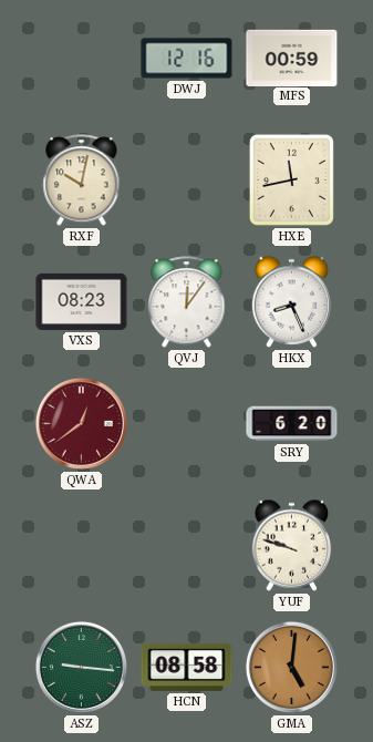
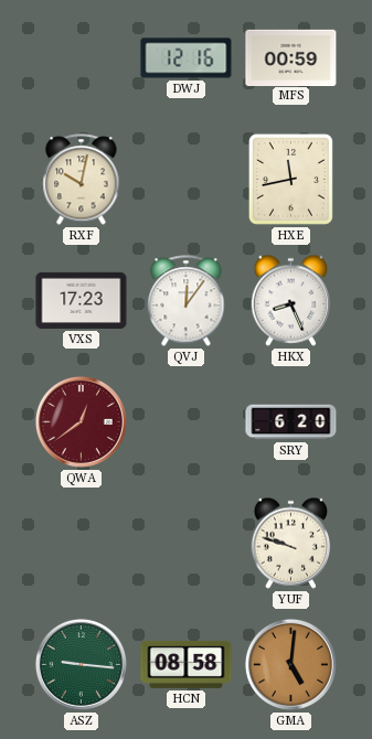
VXS: 08:23 -> 17:23
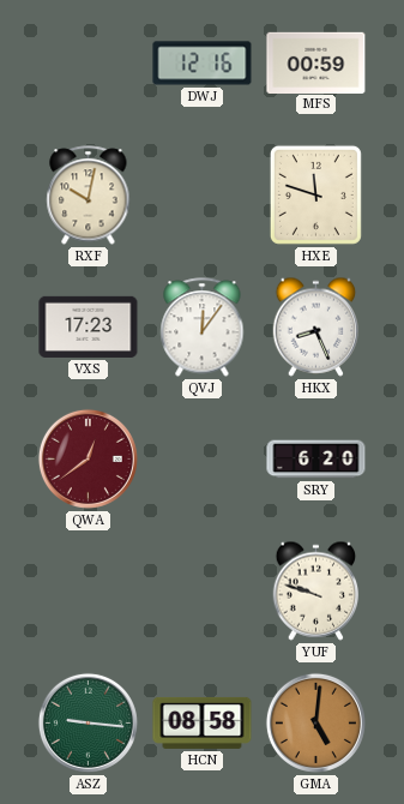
HXE: 11:43 -> 11:48
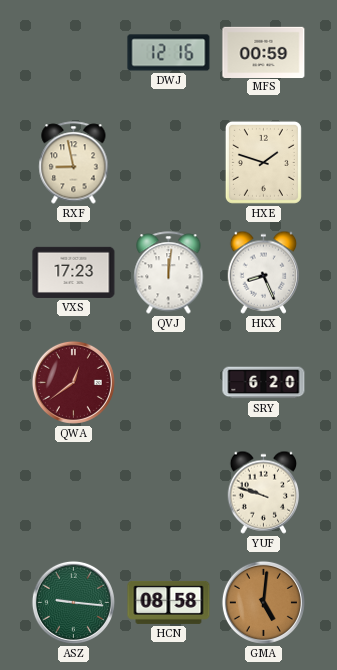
RXF: 10:02 -> 8:58
HXE: 11:48 -> 1:48
QVJ: 12:06 -> 12:01
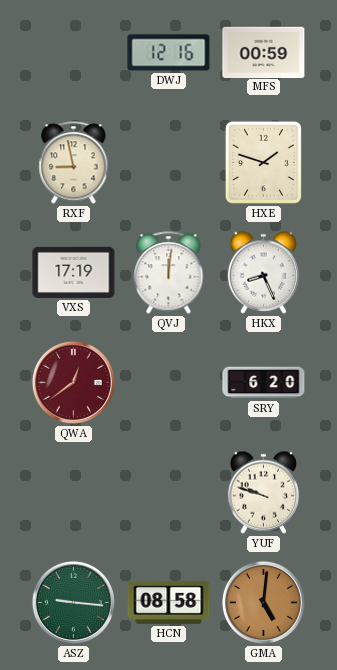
VXS: 17:23 -> 17:19
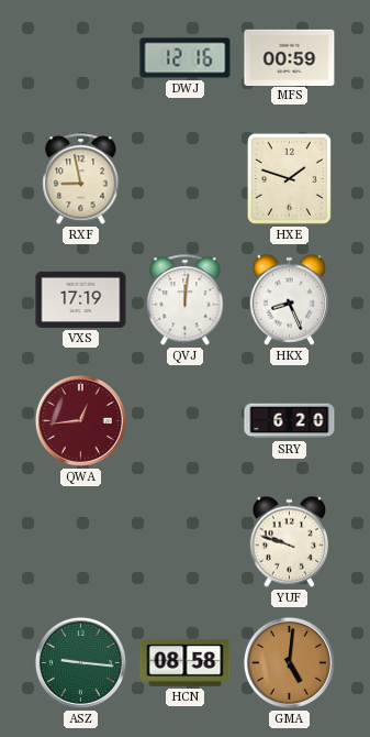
QWA: 12:39 -> 12:44
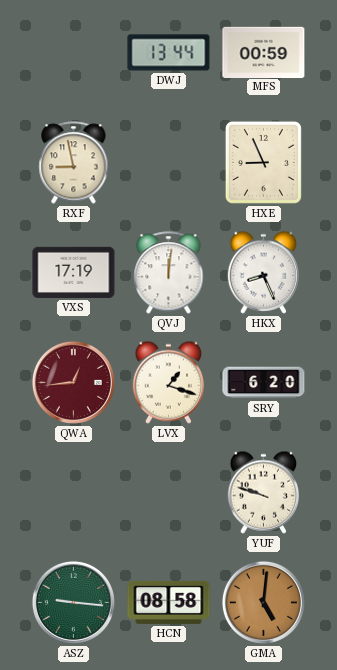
DWJ: 12:16 -> 13:44
HXE: 1:48 -> 8:56
LVX: none -> 1:18
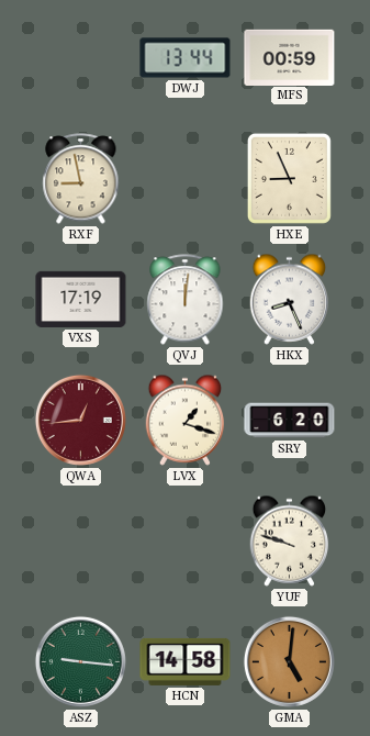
HCN: 08:58 -> 14:58
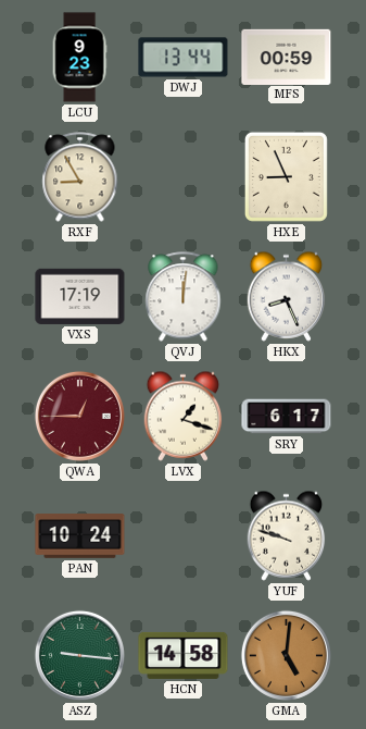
LCU: none -> 9:23
RXF: 8:58 -> 8:55
QWA: 12:44 -> 12:45
SRY: 6:20 -> 6:17
PAN: none -> 10:24
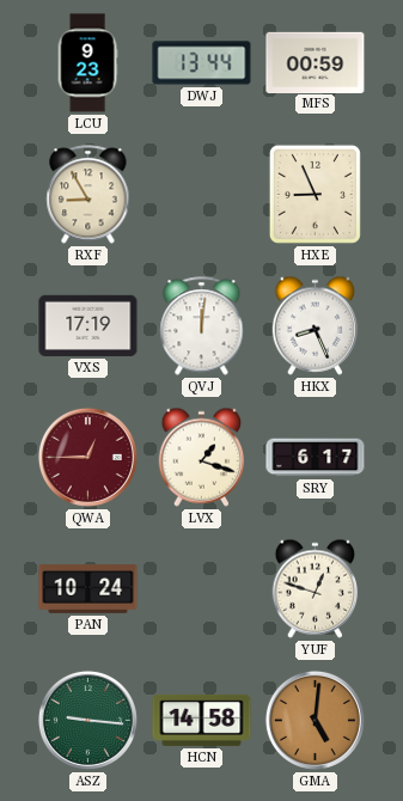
YUF: 9:48 -> 12:48
